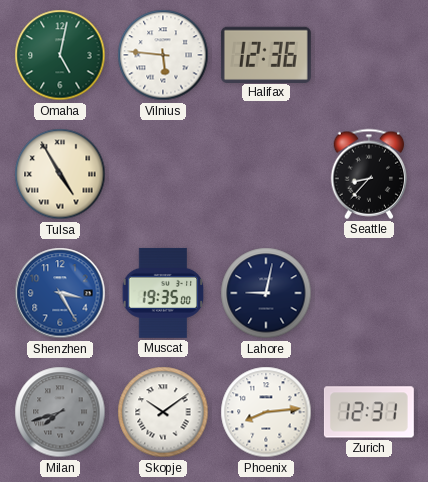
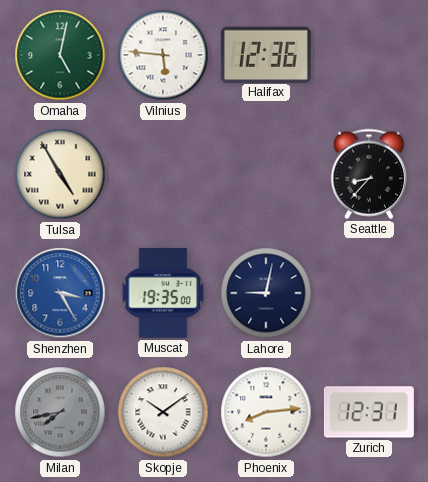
Milan: 7:42 -> 7:43
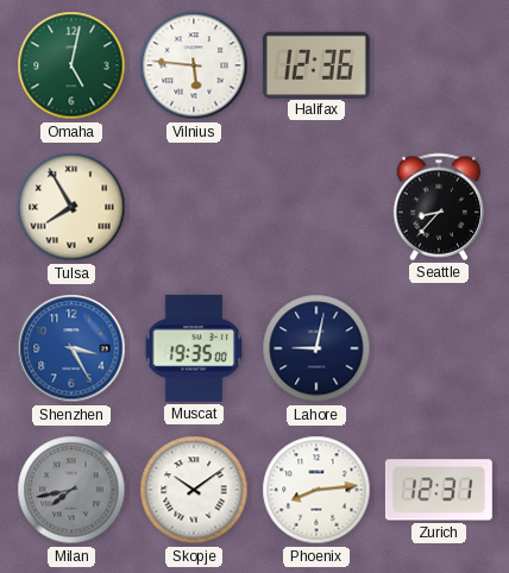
Tulsa: 4:55 -> 7:55
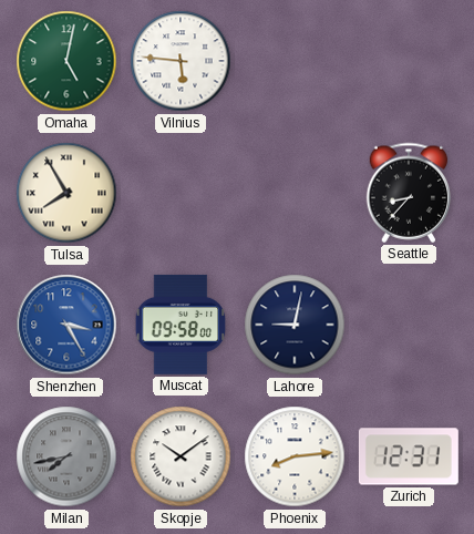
Halifax: 12:36 -> none
Muscat: 19:35 -> 09:58
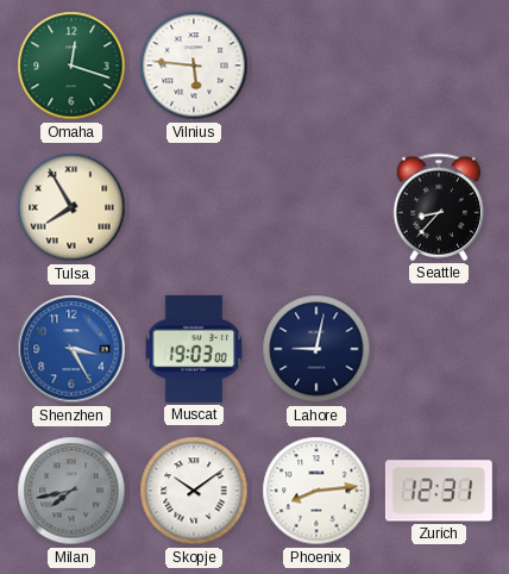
Omaha: 5:02 -> 12:18
Muscat: 09:58 -> 19:03
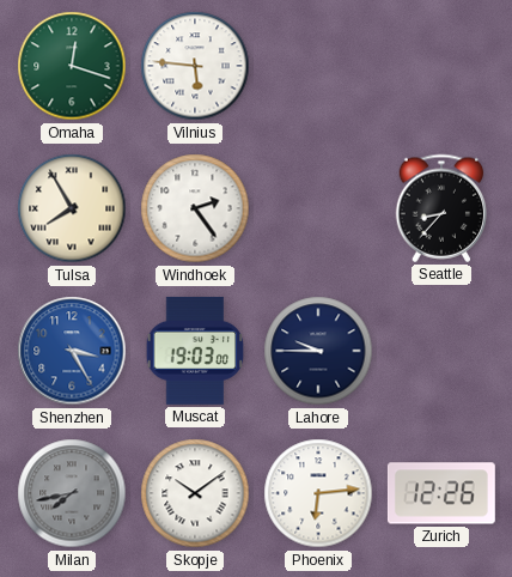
Windhoek: none -> 2:24
Lahore: 9:02 -> 9:45
Phoenix: 8:14 -> 6:14
Zurich: 12:31 -> 12:26
